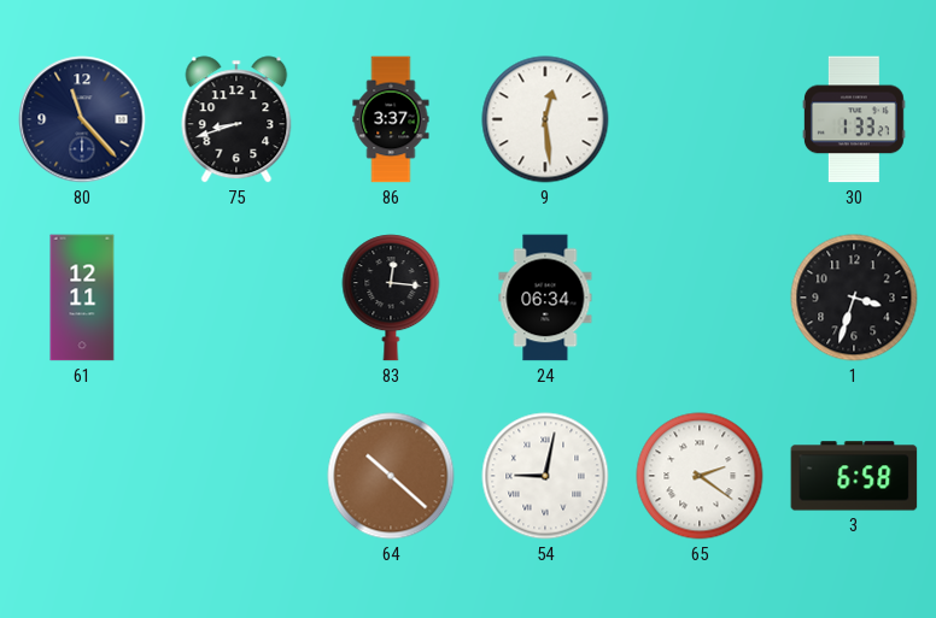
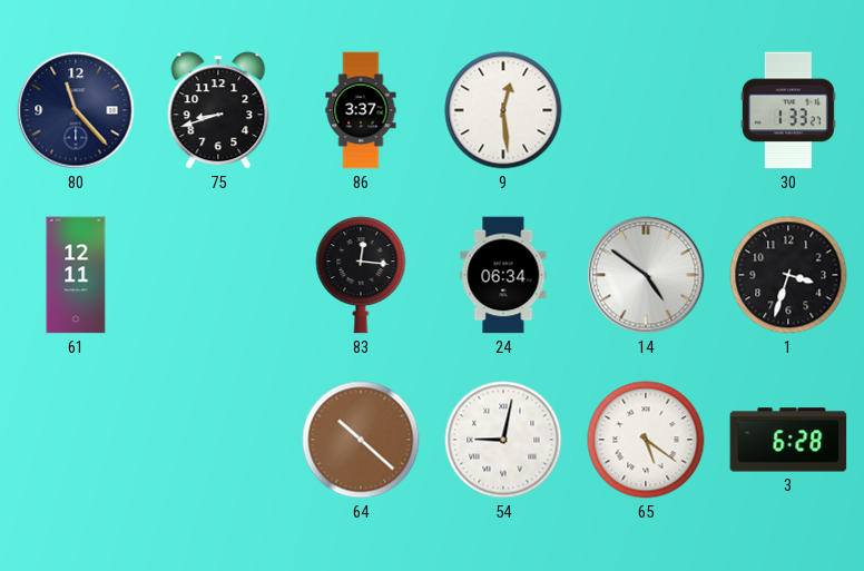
14: none -> 4:51
65: 2:21 -> 5:21
3: 6:58 -> 6:28
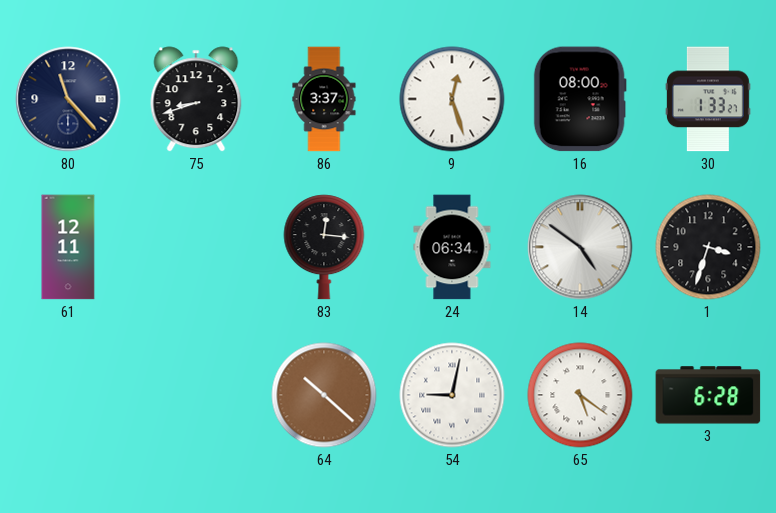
9: 12:29 -> 12:27
16: none -> 08:00
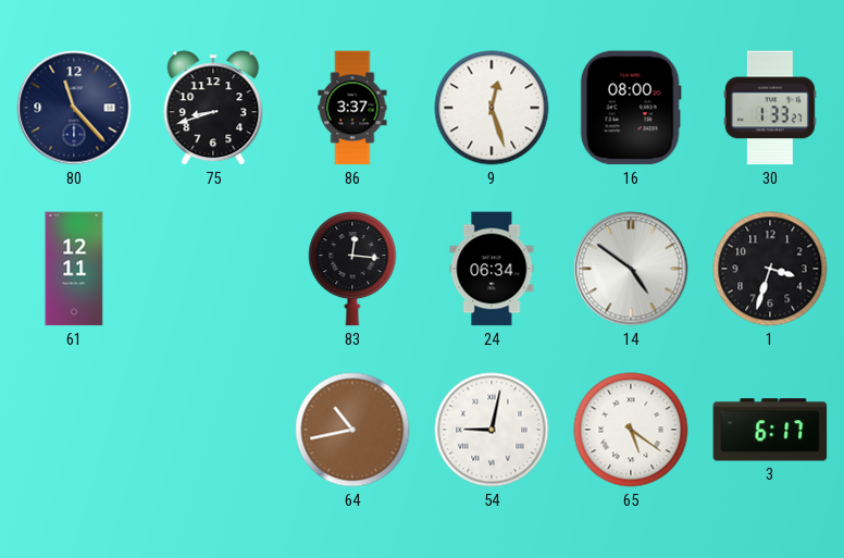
64: 10:22 -> 10:43
3: 6:28 -> 6:17
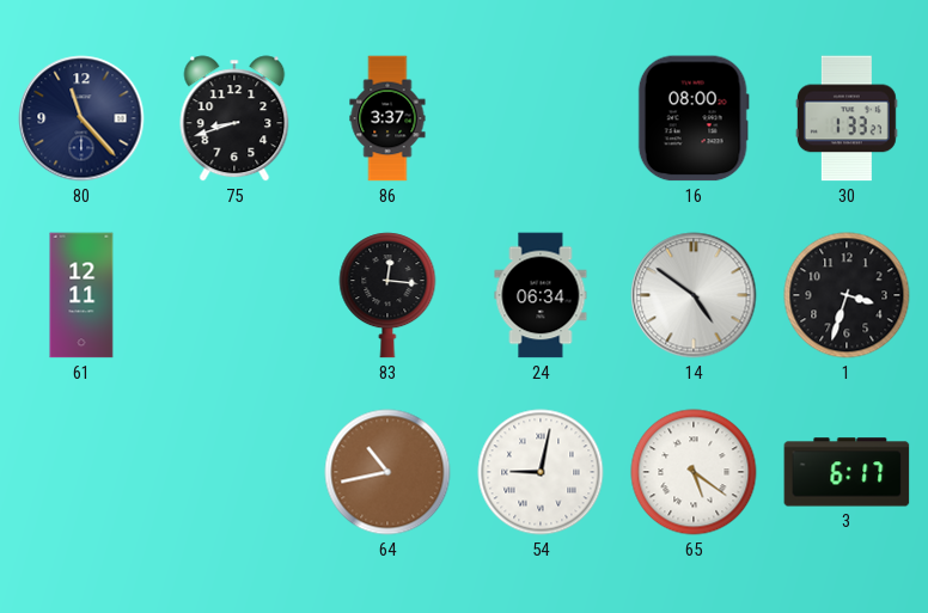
9: 12:27 -> none
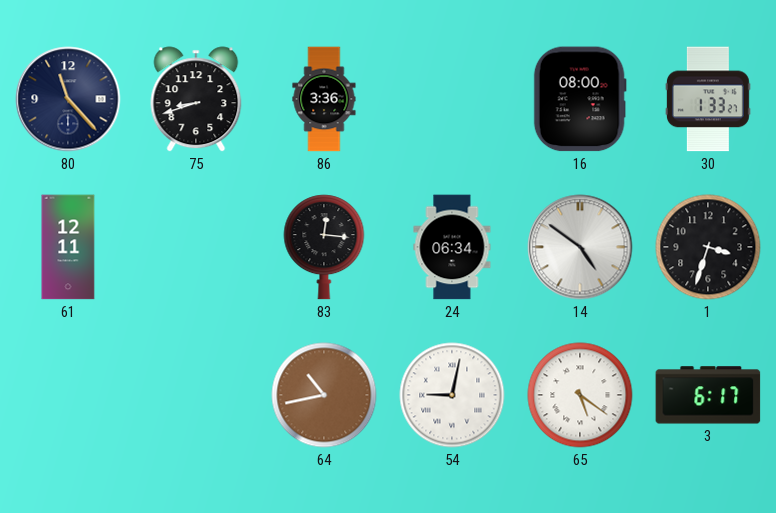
86: 3:37 -> 3:36
